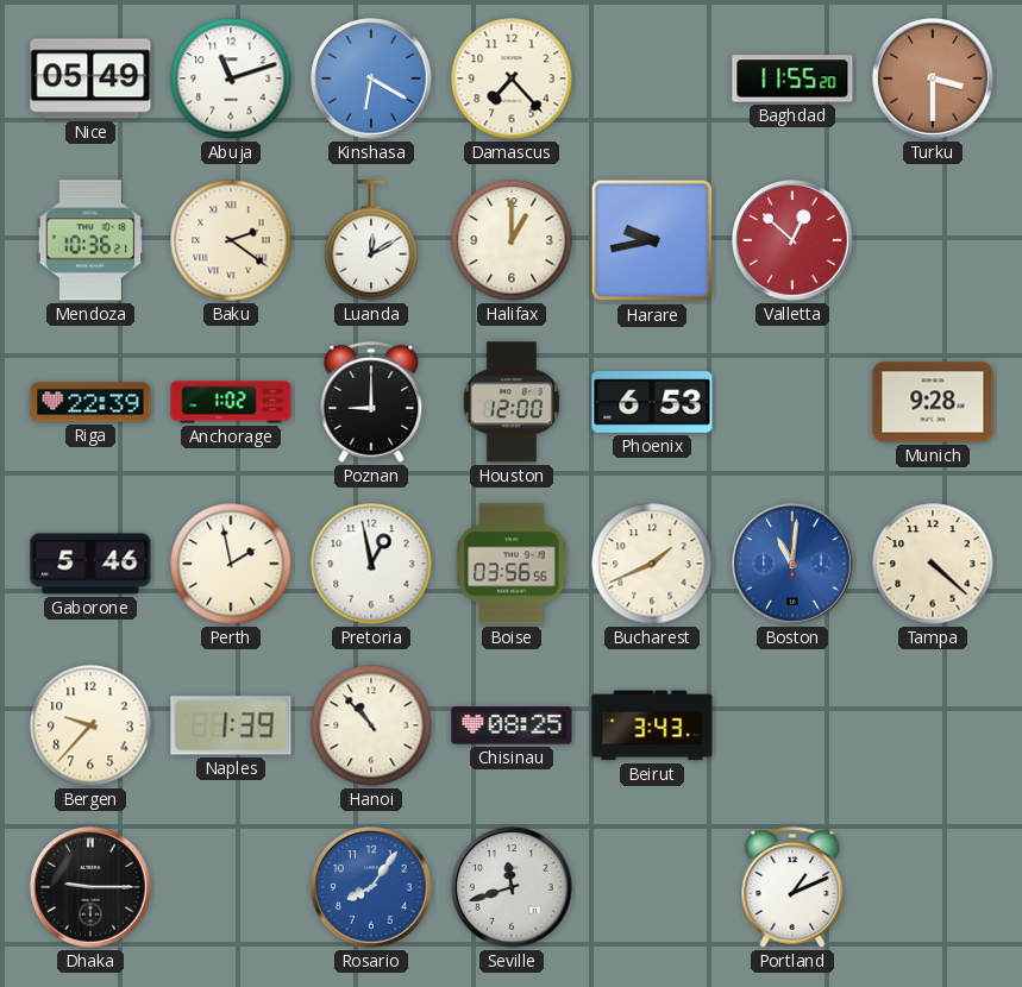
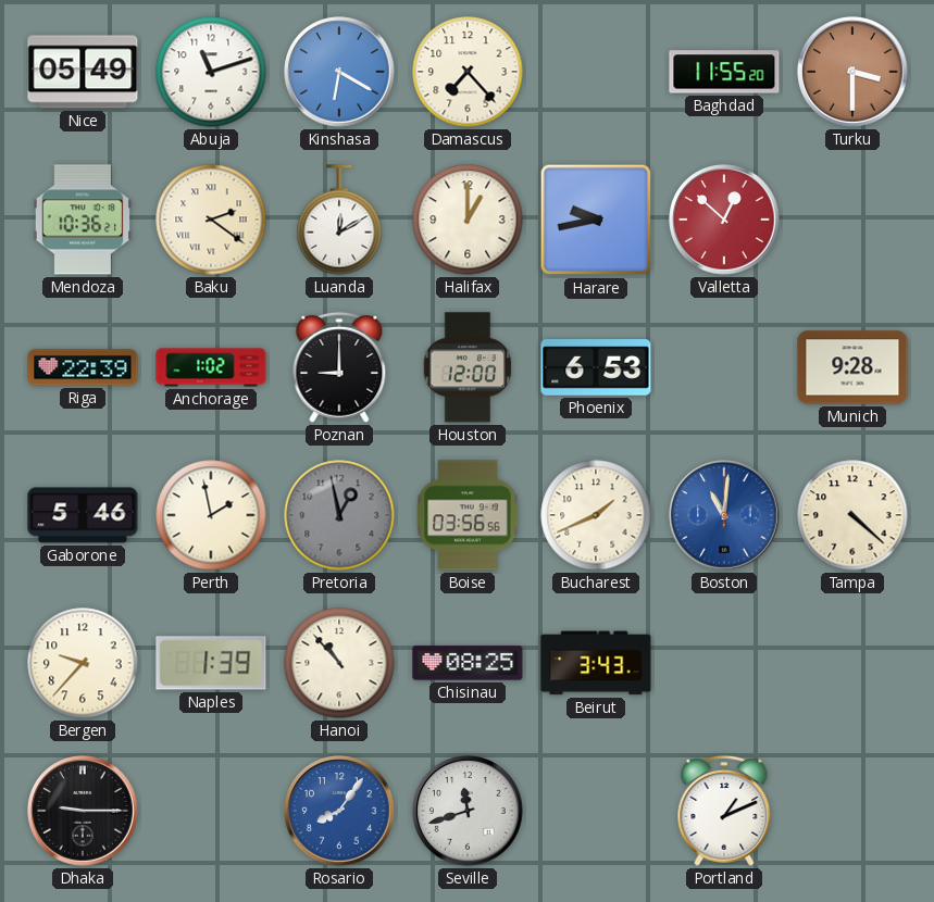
Pretoria dial: white -> grey
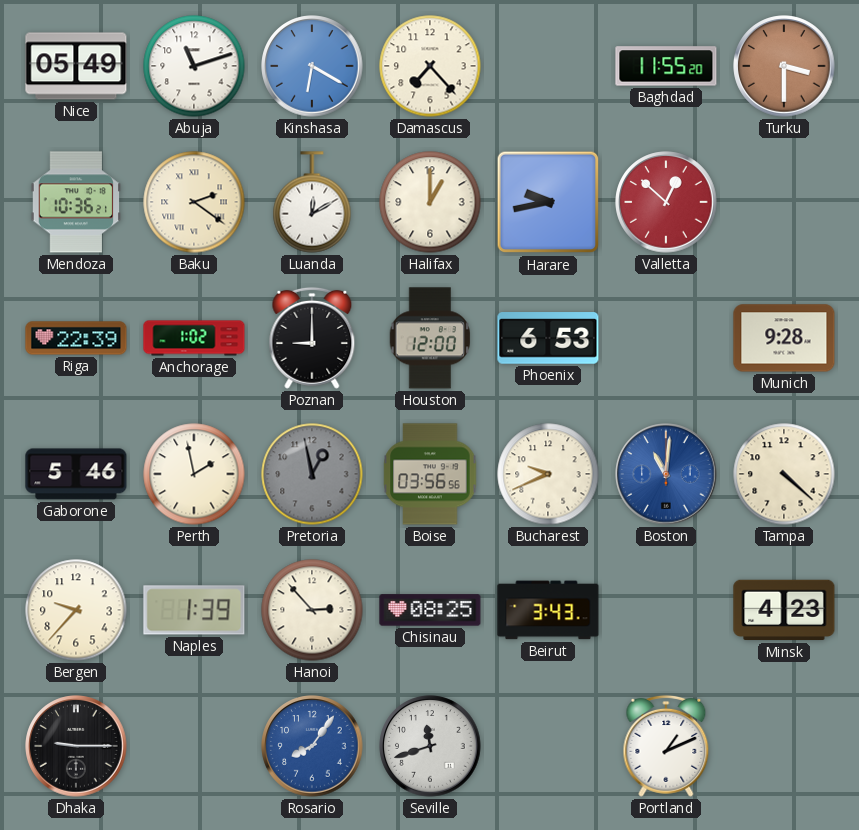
Bucharest: 1:41 -> 9:41
Hanoi: 10:53 -> 2:53
Minsk: none -> 4:23
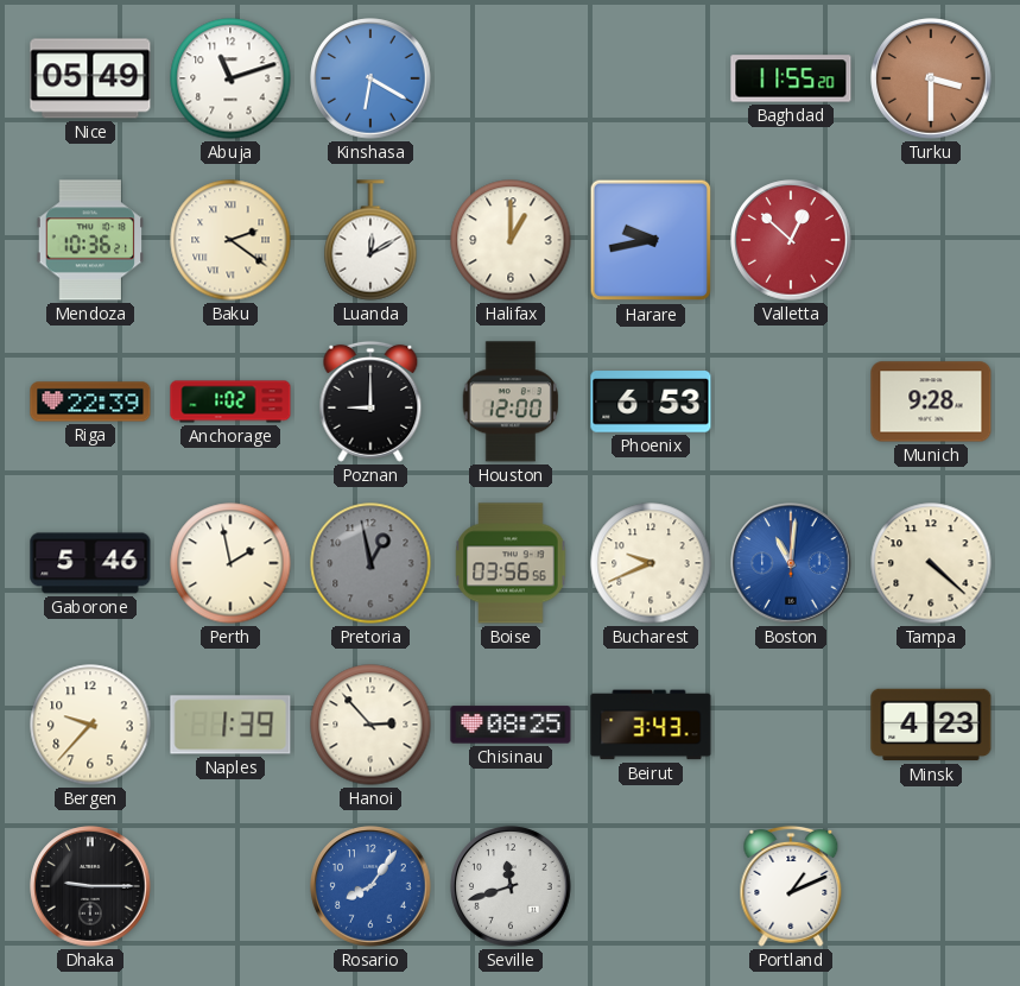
Damascus: 7:23 -> none
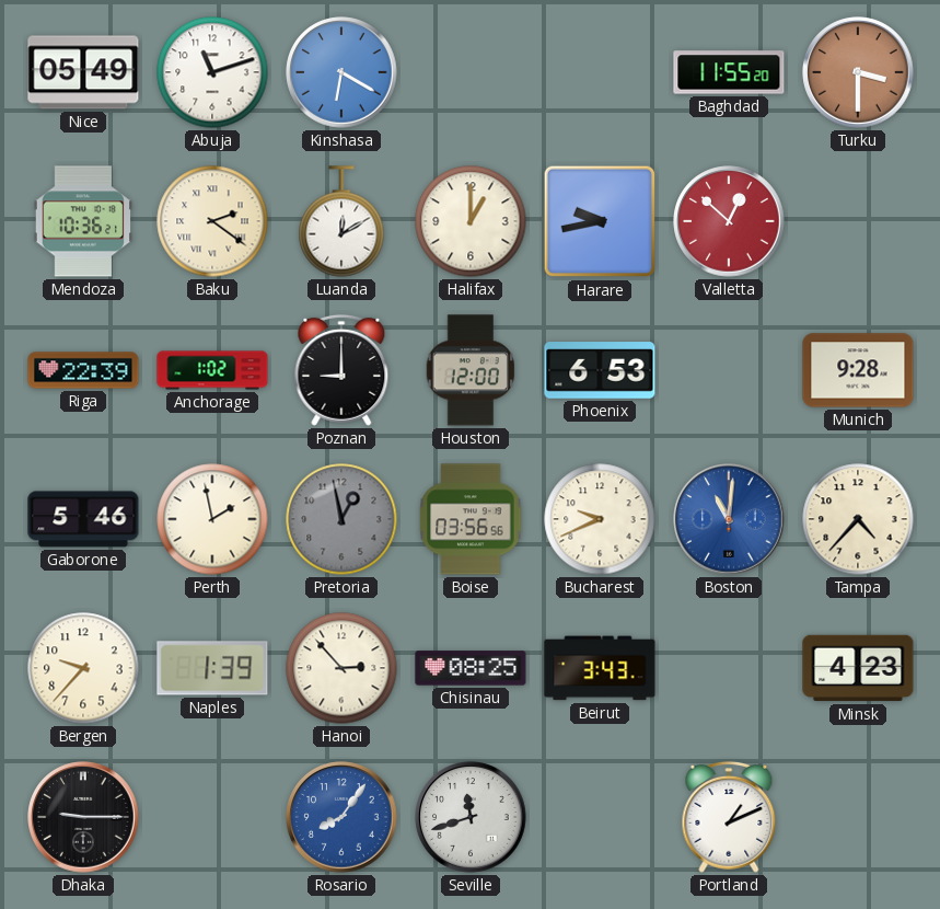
Tampa: 4:22 -> 4:37
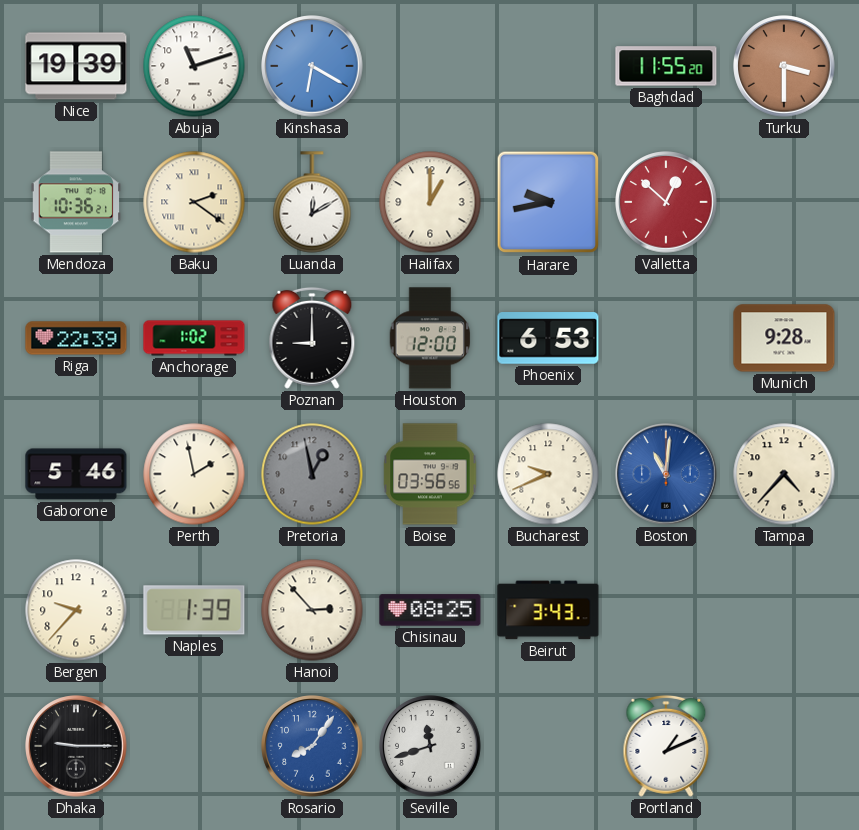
Nice: 05:49 -> 19:39
Minsk: 4:23 -> none
